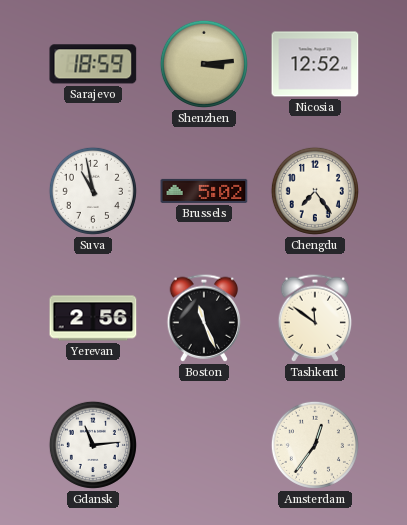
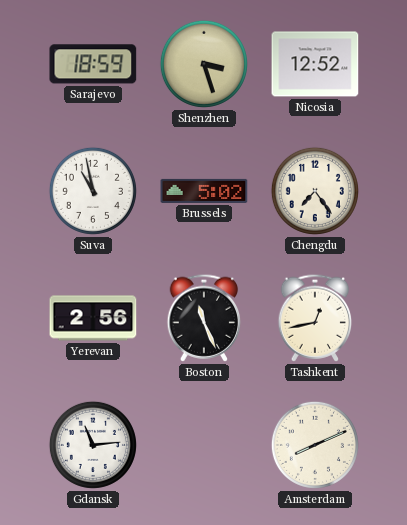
Shenzhen: 3:14 -> 3:27
Tashkent: 11:51 -> 12:43
Amsterdam: 12:36 -> 8:11
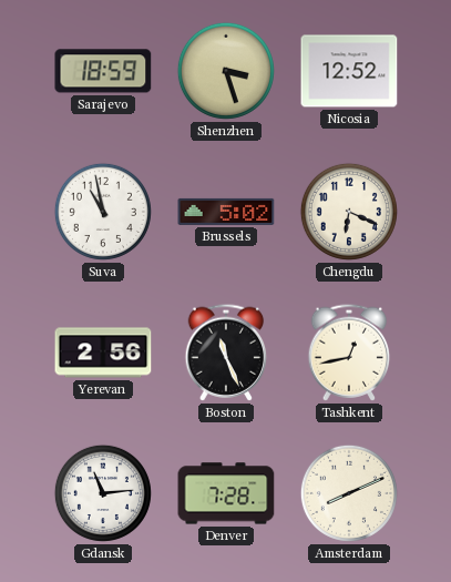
Chengdu: 7:24 -> 6:19
Denver: none -> 7:28
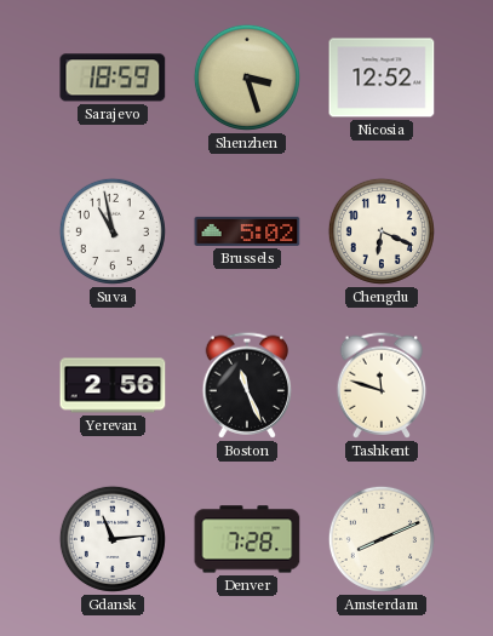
Tashkent: 12:43 -> 11:48
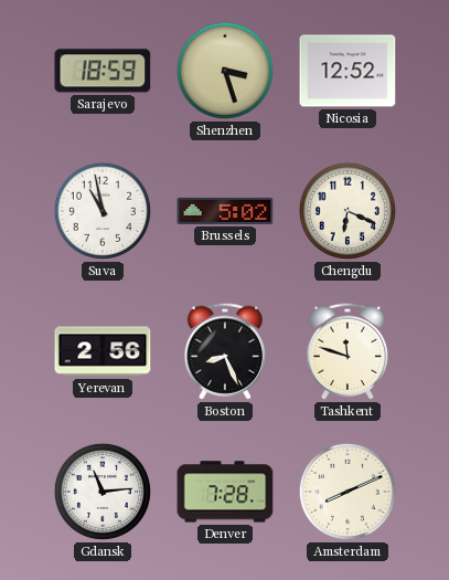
Boston: 11:26 -> 8:26
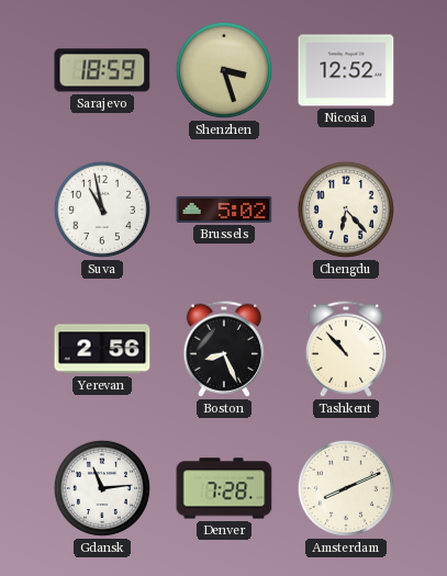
Chengdu: 6:19 -> 6:23
Tashkent: 11:48 -> 10:53
